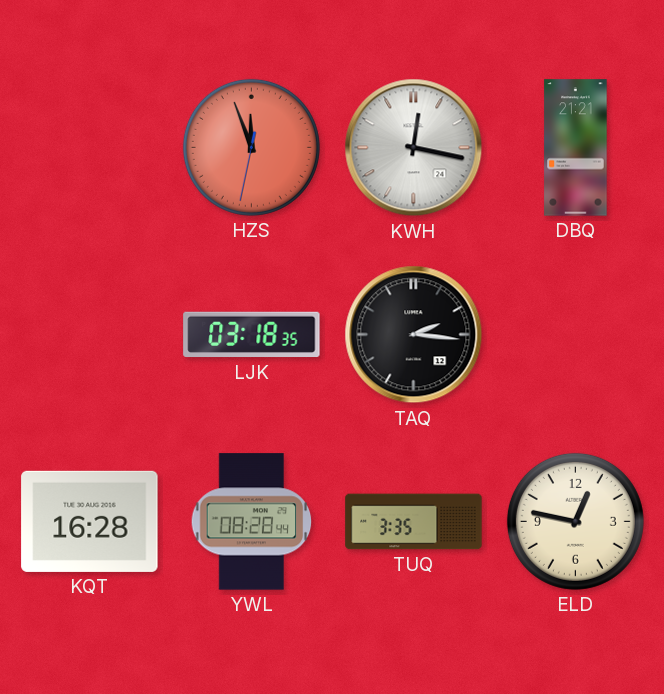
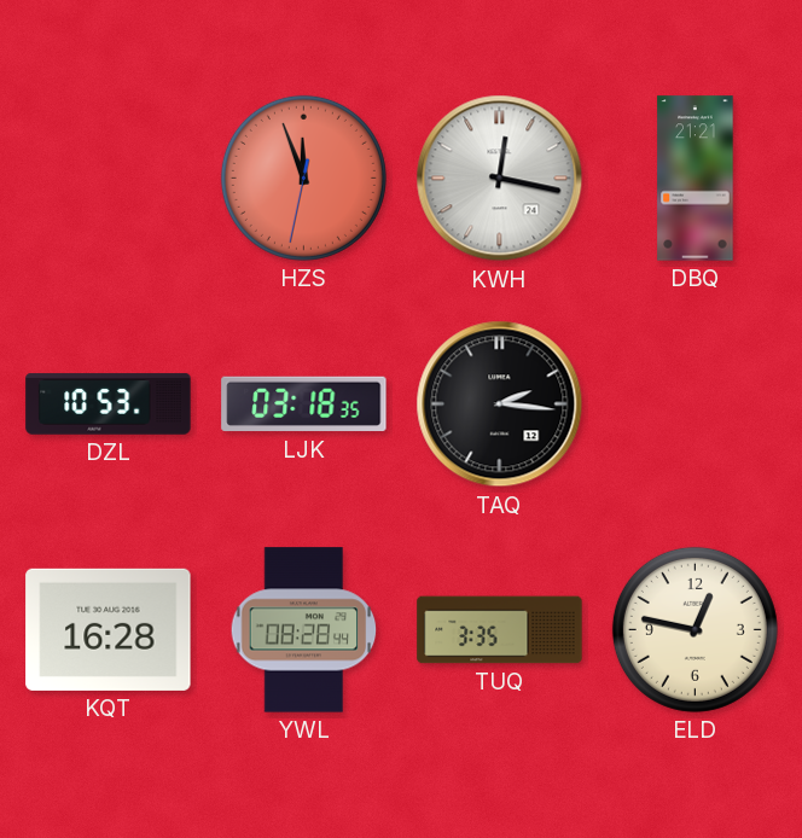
DZL: none -> 10:53
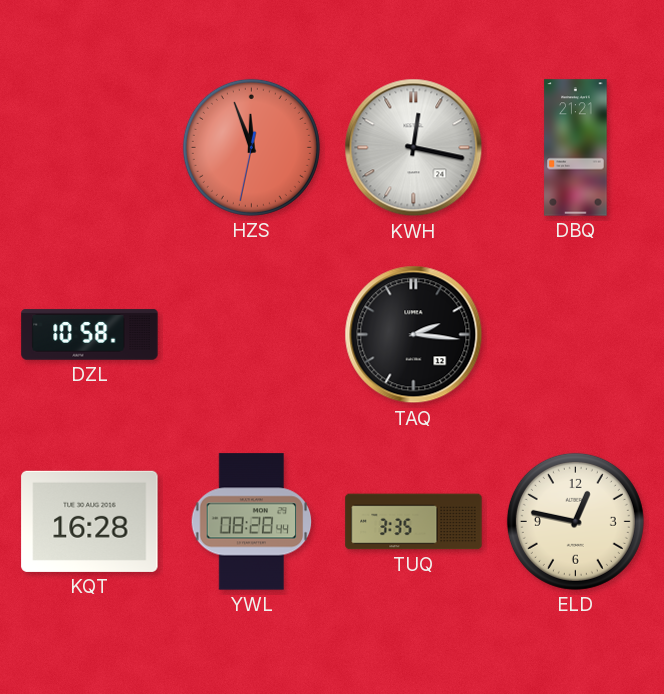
DZL: 10:53 -> 10:58
LJK: 03:18 -> none
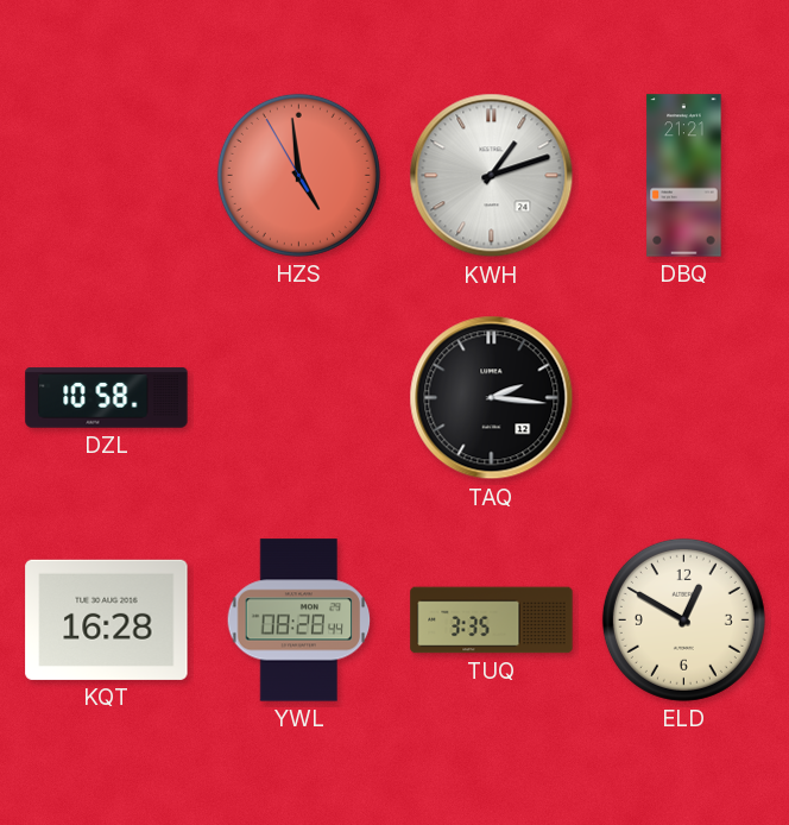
HZS: 11:56 -> 4:58
KWH: 12:17 -> 1:12
ELD: 12:47 -> 12:50
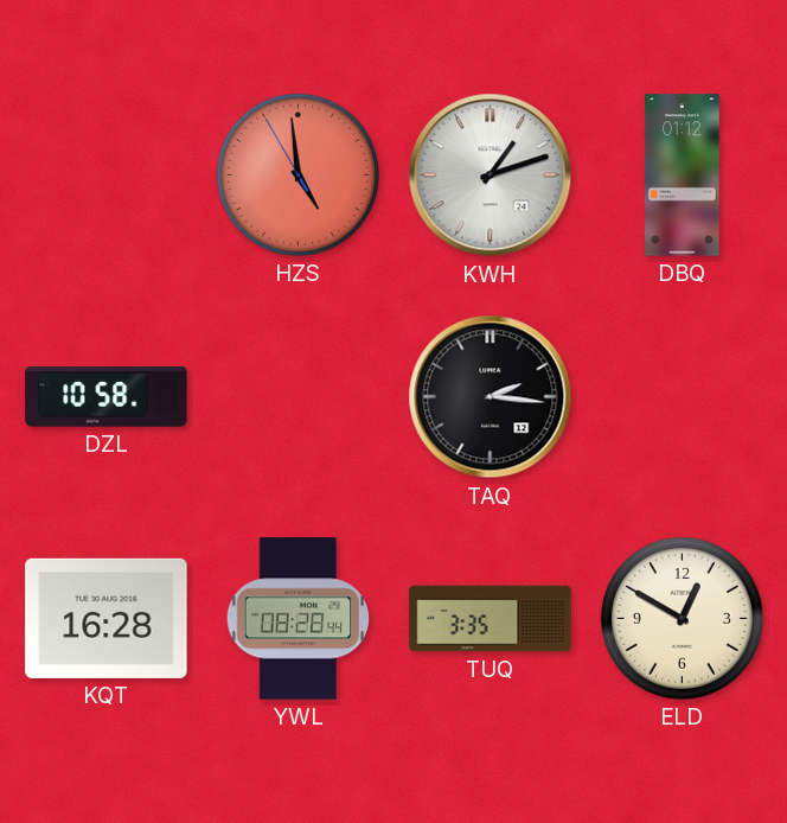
DBQ: 21:21 -> 01:12
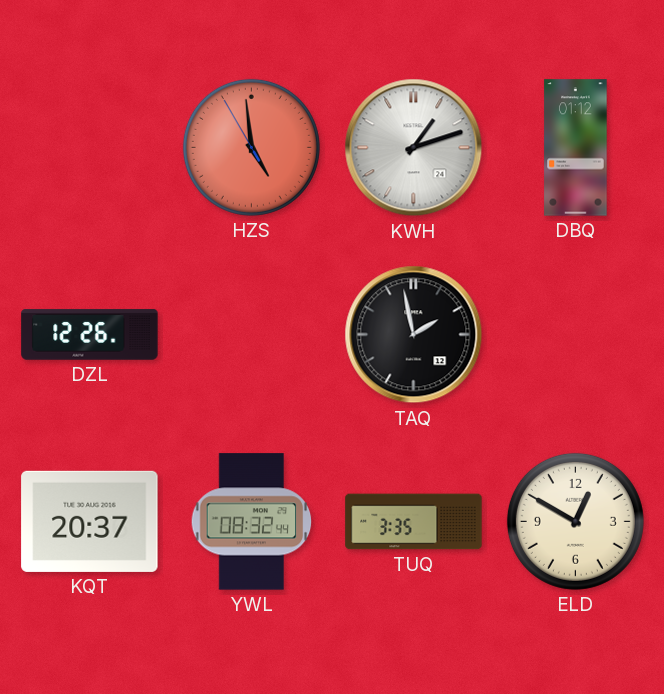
DZL: 10:58 -> 12:26
TAQ: 2:16 -> 1:58
KQT: 16:28 -> 20:37
YWL: 08:28 -> 08:32
